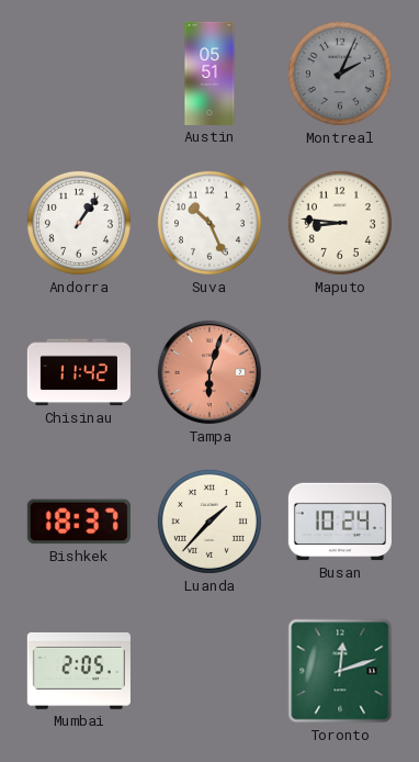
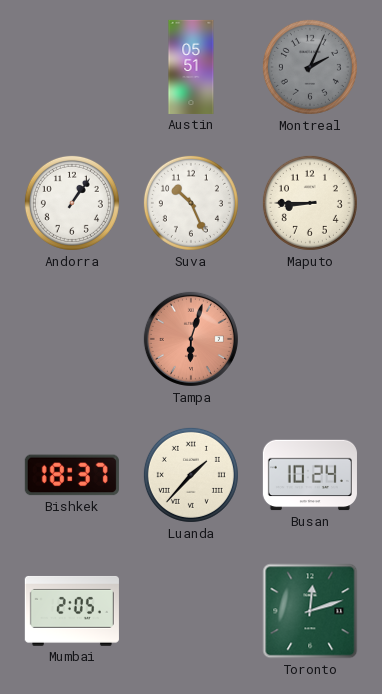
Maputo: 8:46 -> 8:45
Chisinau: 11:42 -> none
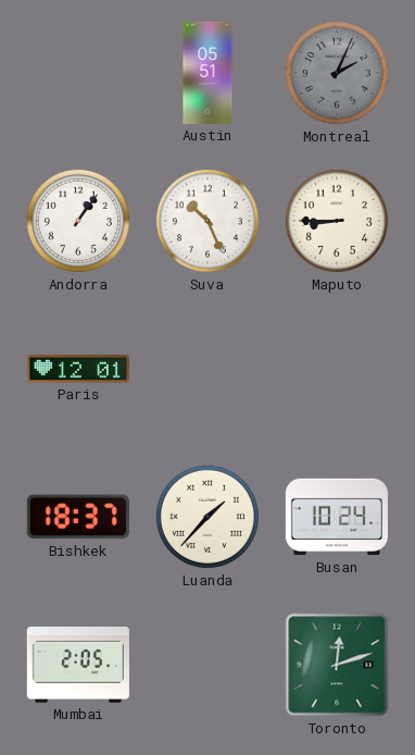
Paris: none -> 12:01
Tampa: 6:03 -> none
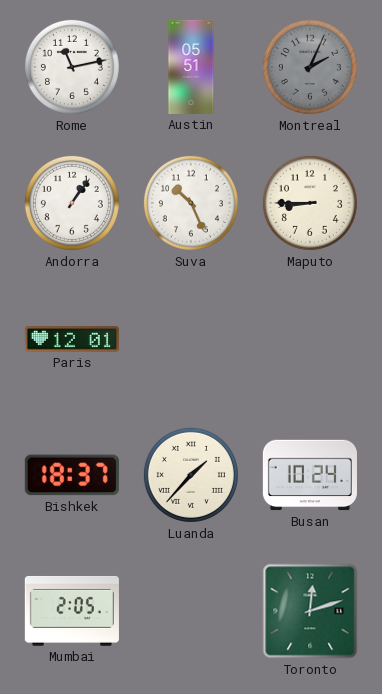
Rome: none -> 11:13
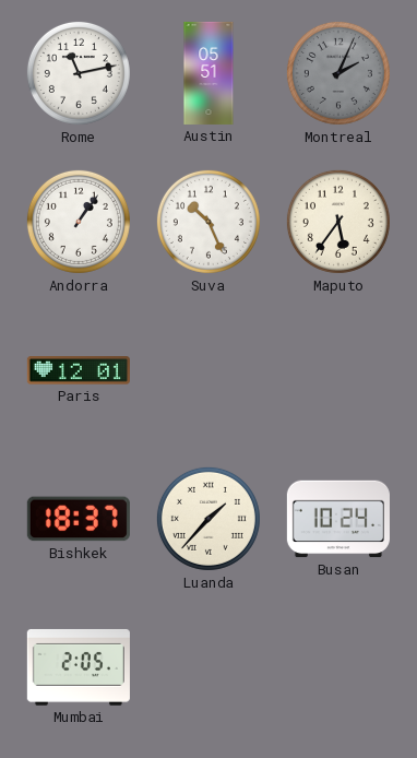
Maputo: 8:45 -> 5:36
Toronto: 12:12 -> none
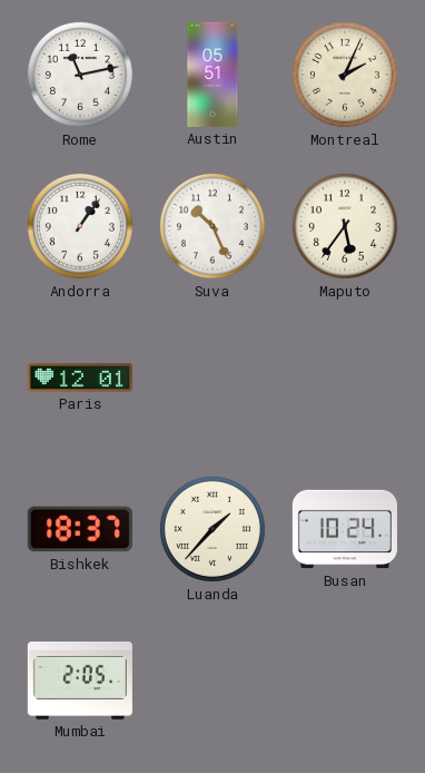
Montreal dial: grey -> cream
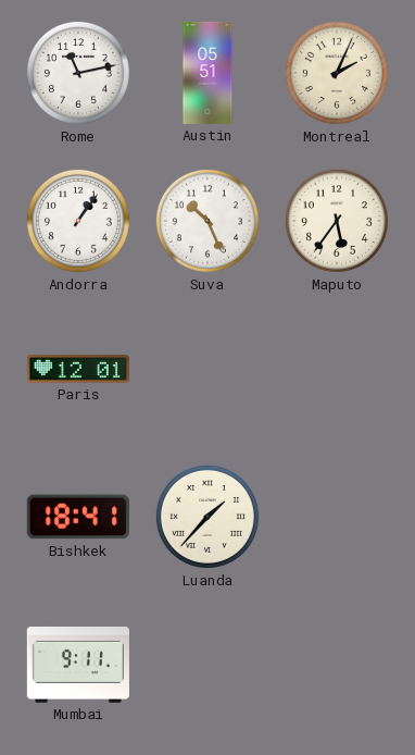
Bishkek: 18:37 -> 18:41
Busan: 10:24 -> none
Mumbai: 2:05 -> 9:11
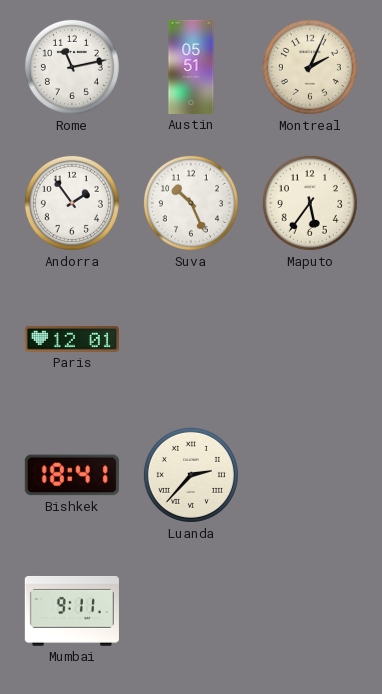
Andorra: 1:06 -> 1:54
Luanda: 1:37 -> 2:37
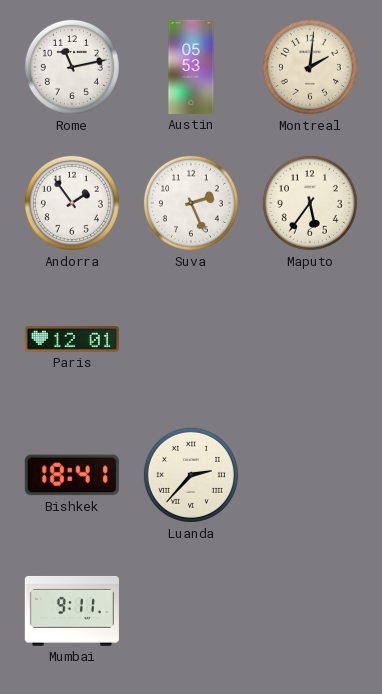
Austin: 05:51 -> 05:53
Montreal: 2:04 -> 2:01
Suva: 10:26 -> 2:26
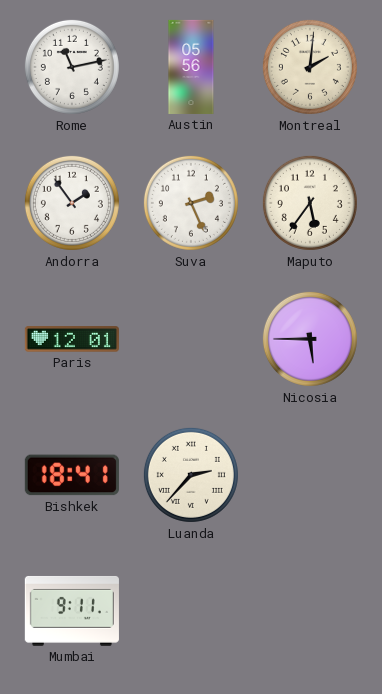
Austin: 05:53 -> 05:56
Nicosia: none -> 5:45
